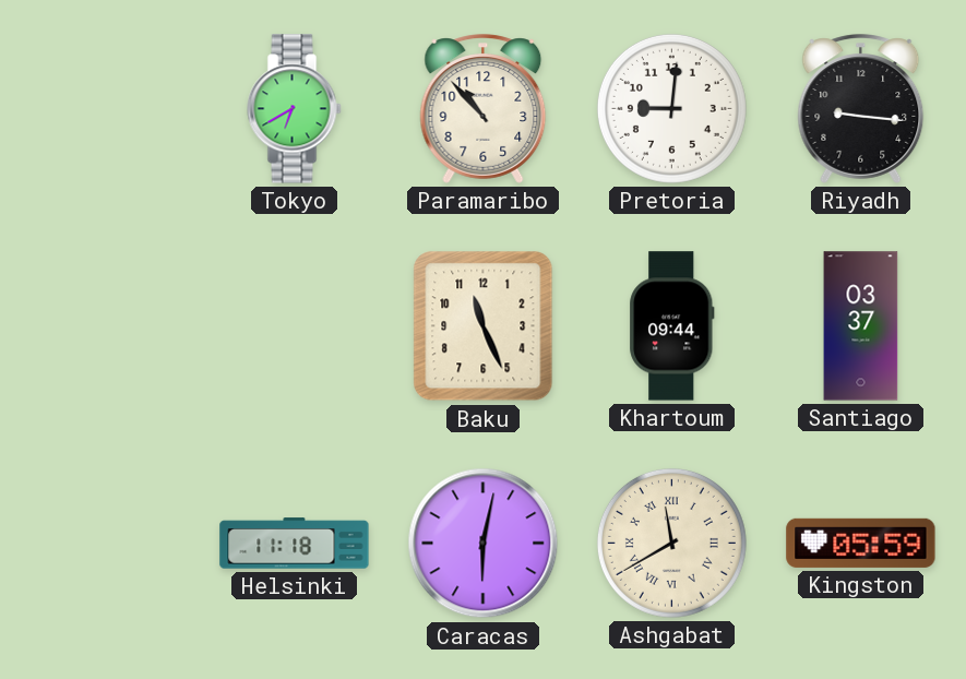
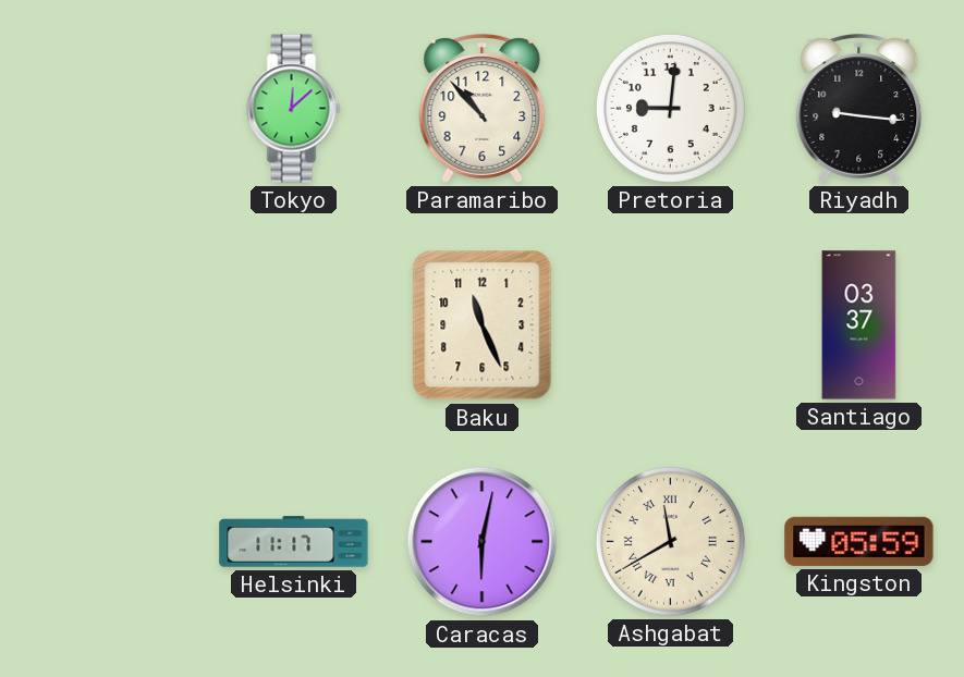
Tokyo: 6:40 -> 12:08
Khartoum: 09:44 -> none
Helsinki: 11:18 -> 11:17
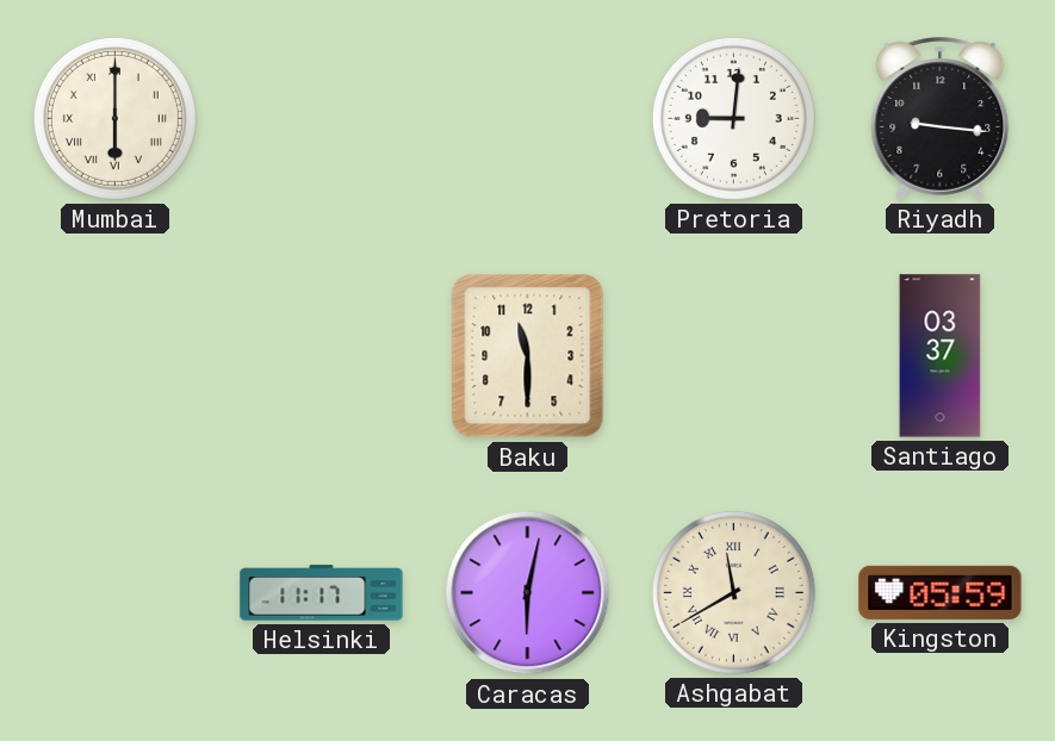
Mumbai: none -> 6:00
Tokyo: 12:08 -> none
Paramaribo: 10:53 -> none
Baku: 11:26 -> 11:30
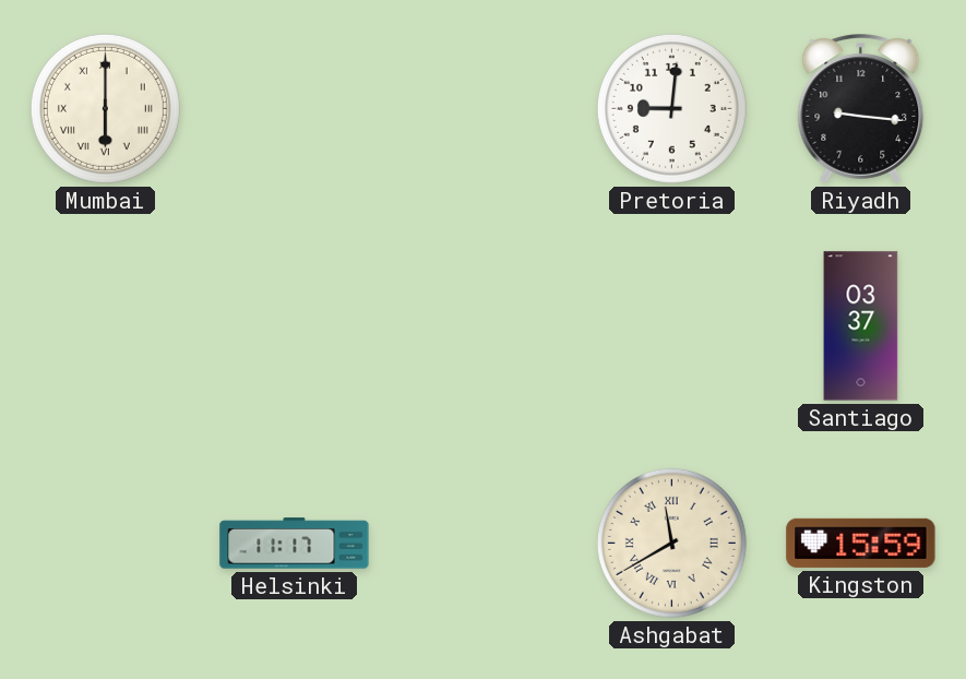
Baku: 11:30 -> none
Caracas: 6:02 -> none
Kingston: 05:59 -> 15:59
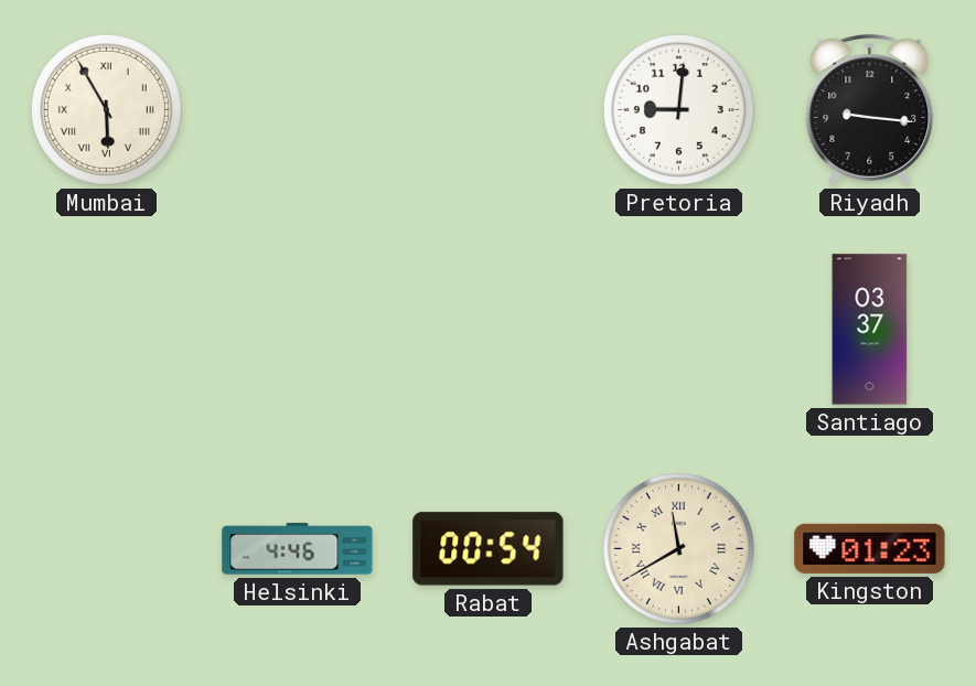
Mumbai: 6:00 -> 5:55
Helsinki: 11:17 -> 4:46
Rabat: none -> 00:54
Kingston: 15:59 -> 01:23
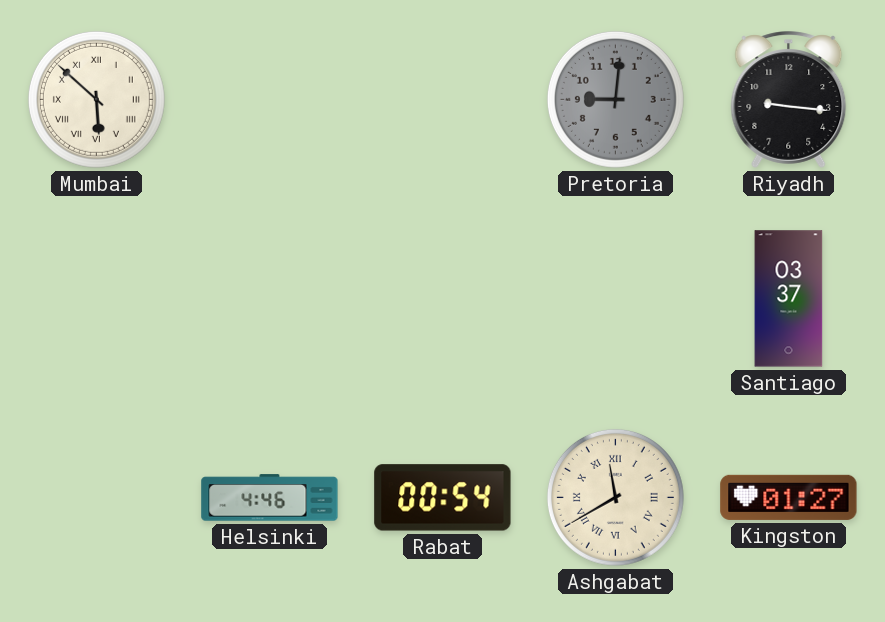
Mumbai: 5:55 -> 5:52
Pretoria dial: white -> grey
Kingston: 01:23 -> 01:27
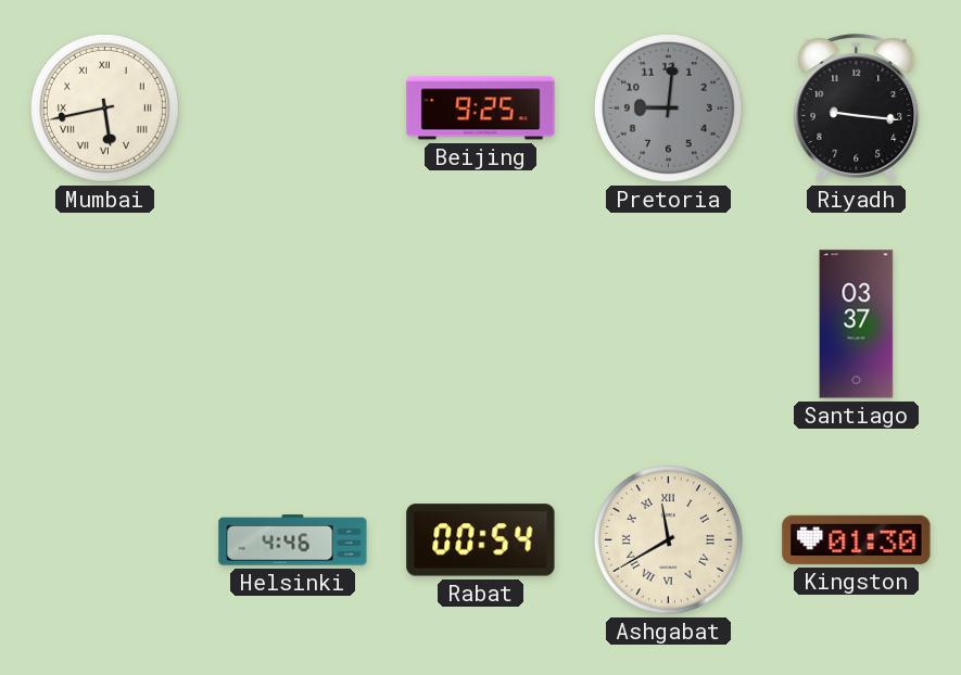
Mumbai: 5:52 -> 5:43
Beijing: none -> 9:25
Kingston: 01:27 -> 01:30
